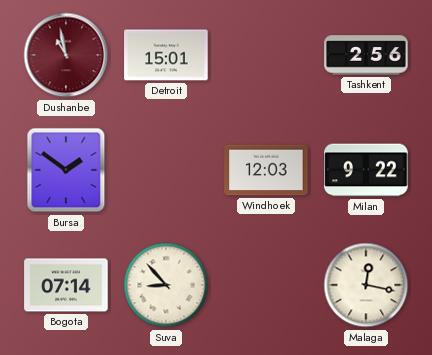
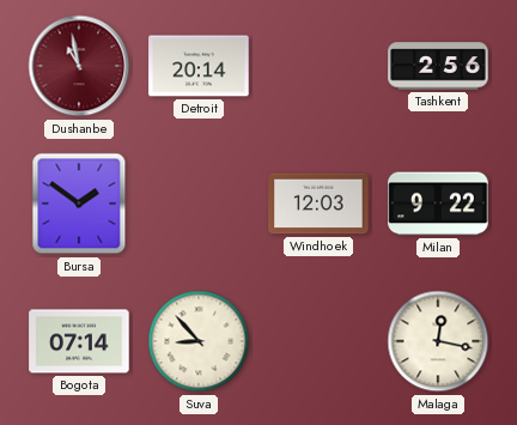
Detroit: 15:01 -> 20:14
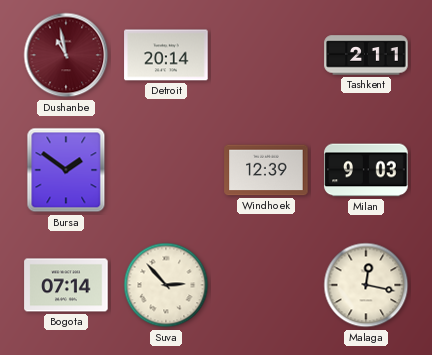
Tashkent: 2:56 -> 2:11
Windhoek: 12:03 -> 12:39
Milan: 9:22 -> 9:03
Suva: 8:53 -> 2:53
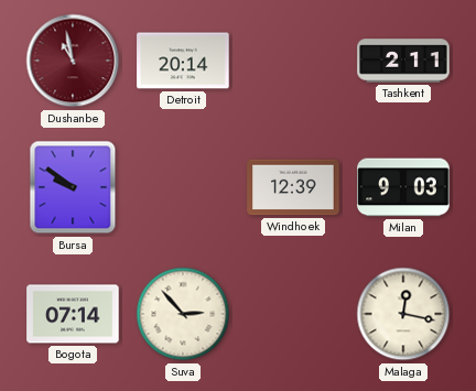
Bursa: 1:51 -> 9:51
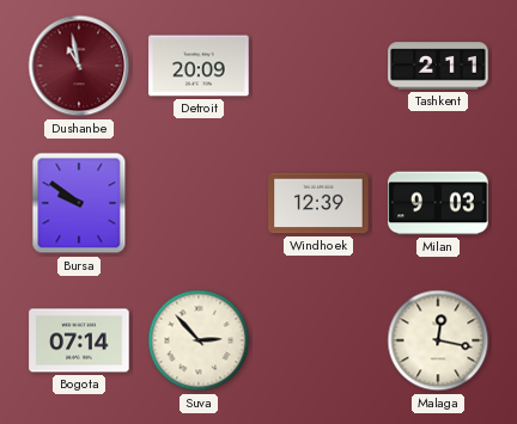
Detroit: 20:14 -> 20:09
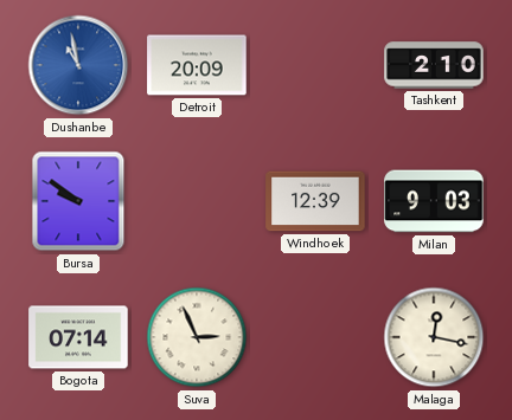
Dushanbe dial: burgundy -> blue
Tashkent: 2:11 -> 2:10
Suva: 2:53 -> 2:56
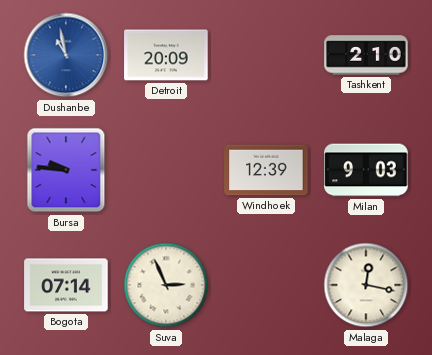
Bursa: 9:51 -> 9:46
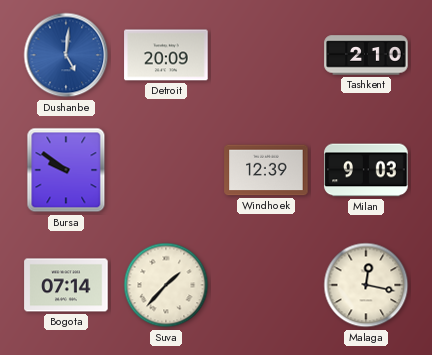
Dushanbe: 10:58 -> 5:01
Bursa: 9:46 -> 9:51
Suva: 2:56 -> 1:37
